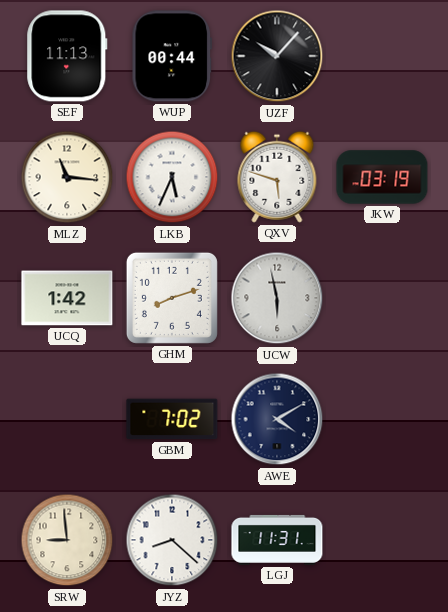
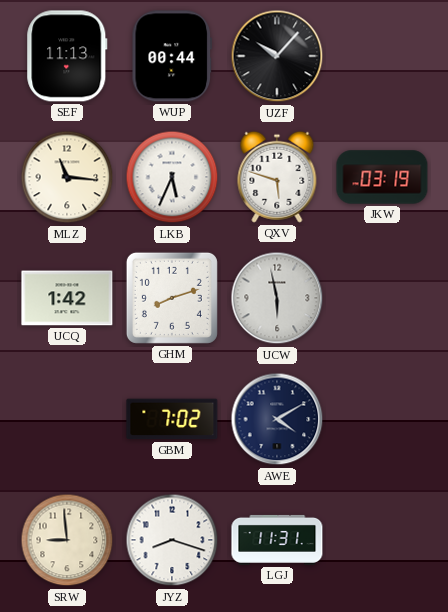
JYZ: 8:22 -> 8:18
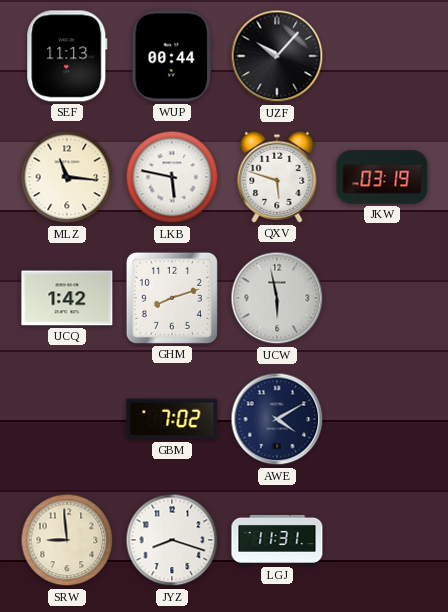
LKB: 5:34 -> 5:47
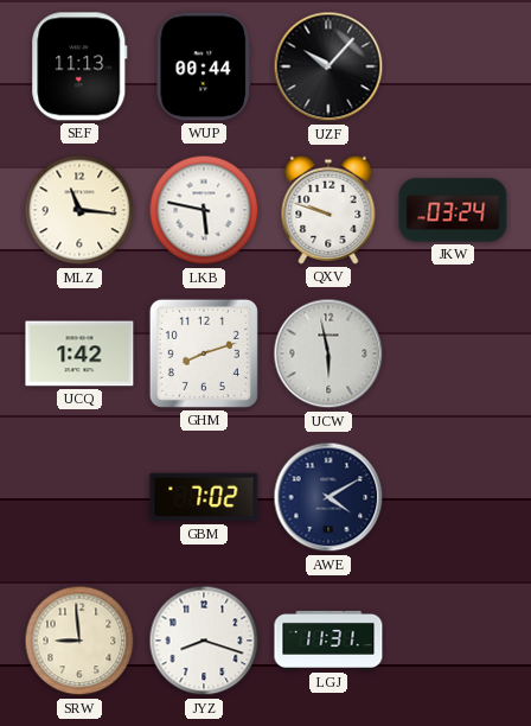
QXV: 5:48 -> 9:48
JKW: 03:19 -> 03:24
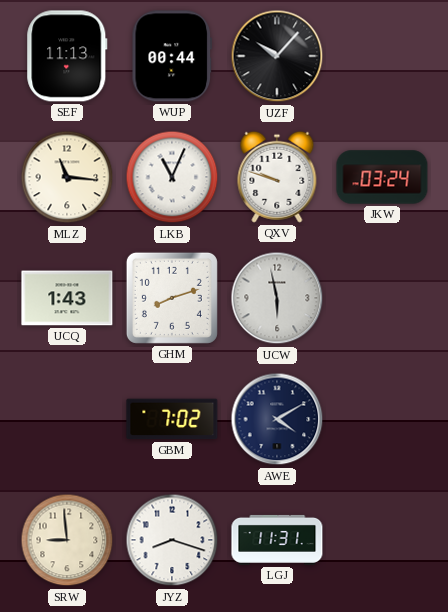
LKB: 5:47 -> 11:04
UCQ: 1:42 -> 1:43
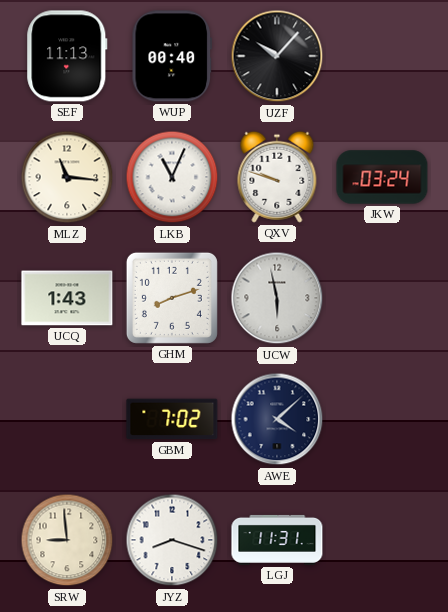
WUP: 00:44 -> 00:40
AWE: 4:10 -> 4:08
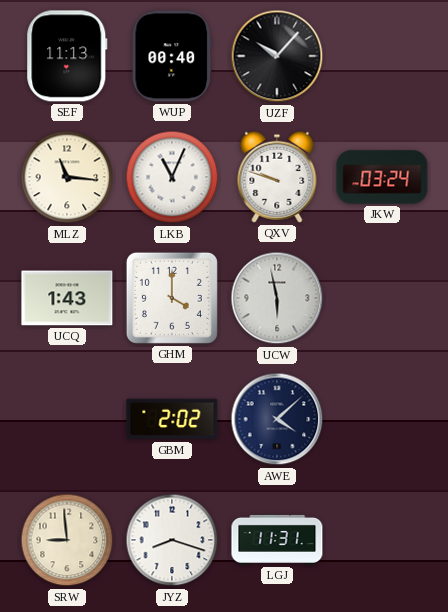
GHM: 8:12 -> 4:00
GBM: 7:02 -> 2:02
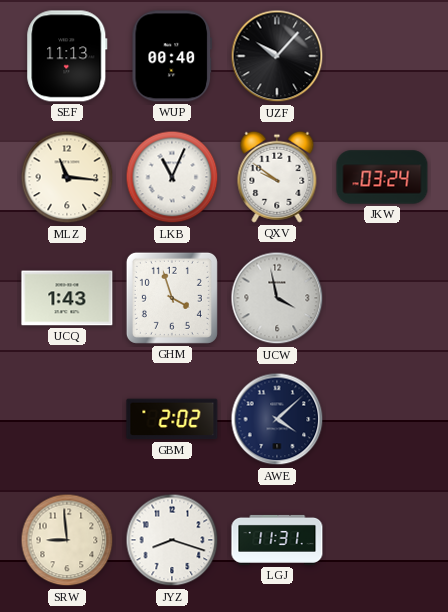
QXV: 9:48 -> 9:51
GHM: 4:00 -> 3:57
UCW: 5:58 -> 3:58
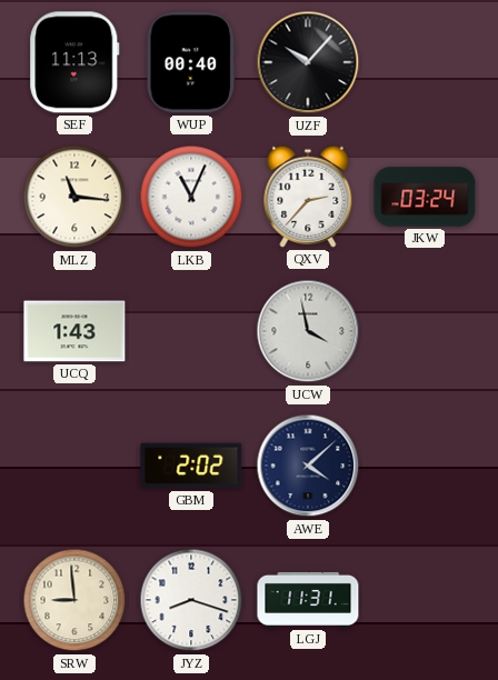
QXV: 9:51 -> 2:37
GHM: 3:57 -> none
